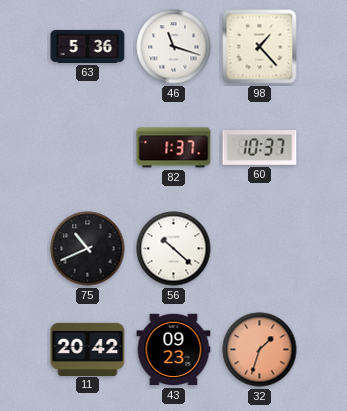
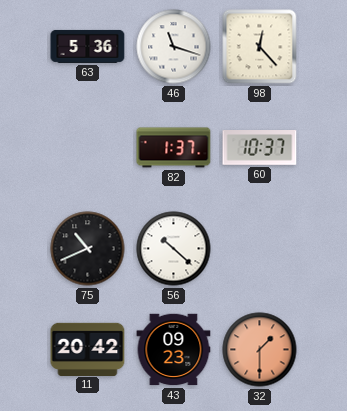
98: 1:23 -> 12:23
32: 1:33 -> 1:30
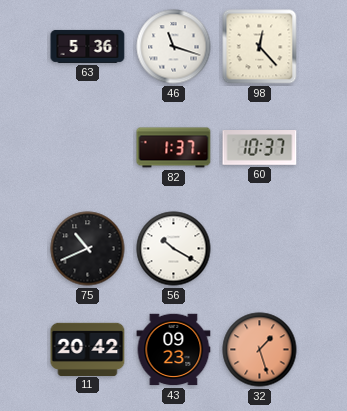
56: 10:22 -> 10:20
32: 1:30 -> 1:27
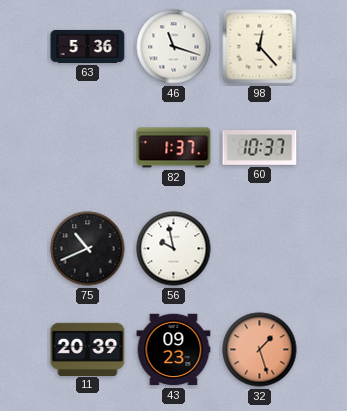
56: 10:20 -> 9:58
11: 20:42 -> 20:39
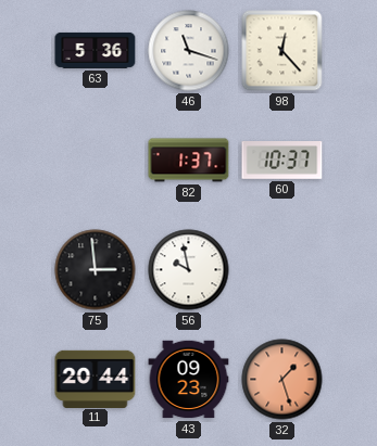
75: 10:41 -> 2:59
11: 20:39 -> 20:44
